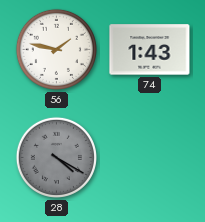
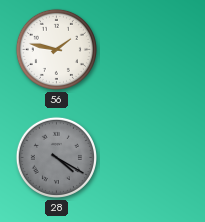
74: 1:43 -> none
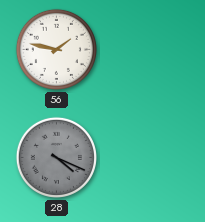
28: 4:20 -> 4:19
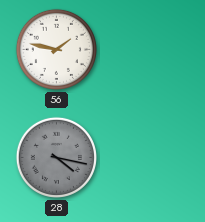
28: 4:19 -> 4:17
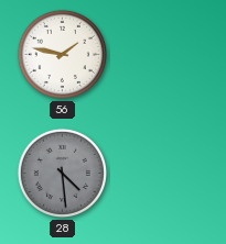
28: 4:17 -> 4:29
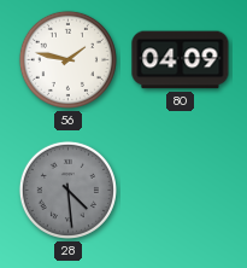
80: none -> 04:09
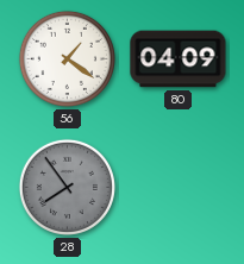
56: 1:47 -> 1:21
28: 4:29 -> 7:54
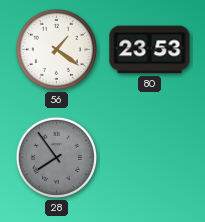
80: 04:09 -> 23:53
